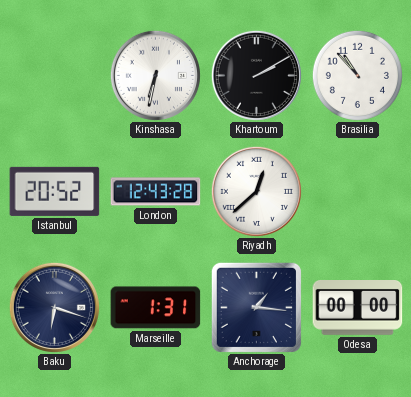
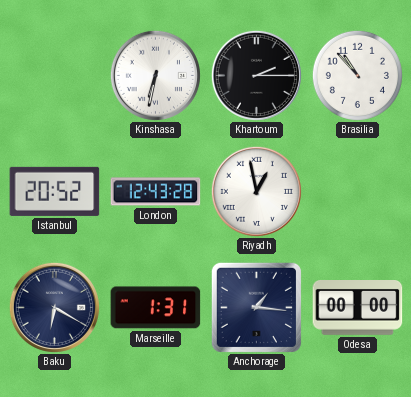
Khartoum: 2:10 -> 2:15
Riyadh: 12:38 -> 12:58
Baku: 6:18 -> 6:20
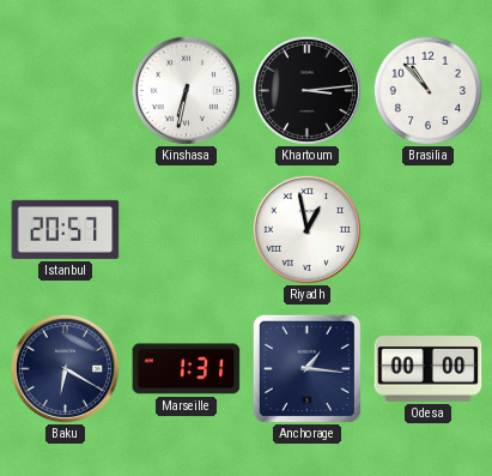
Khartoum: 2:15 -> 3:14
Istanbul: 20:52 -> 20:57
London: 12:43 -> none
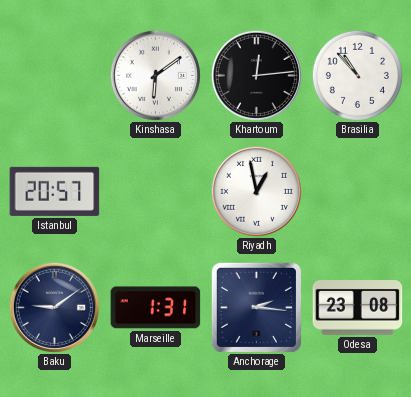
Kinshasa: 6:32 -> 6:09
Khartoum: 3:14 -> 12:14
Baku: 6:20 -> 9:09
Anchorage: 1:16 -> 2:16
Odesa: 00:00 -> 23:08
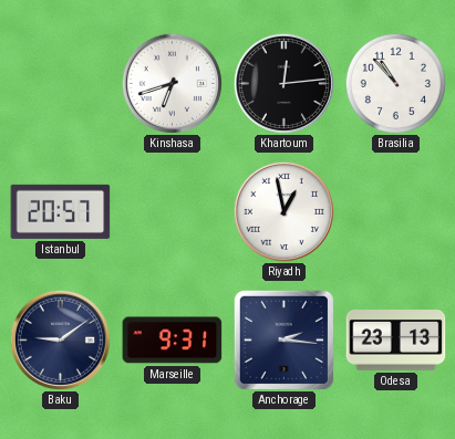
Kinshasa: 6:09 -> 6:42
Marseille: 1:31 -> 9:31
Odesa: 23:08 -> 23:13
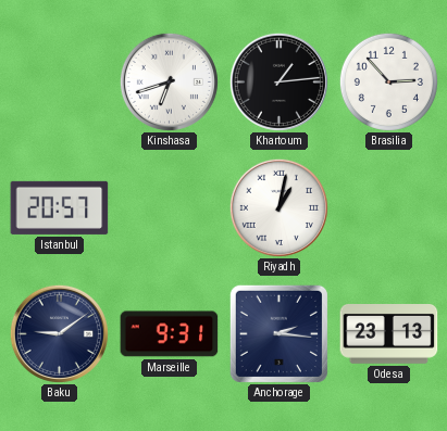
Khartoum: 12:14 -> 1:14
Brasilia: 10:53 -> 2:53
Riyadh: 12:58 -> 1:02
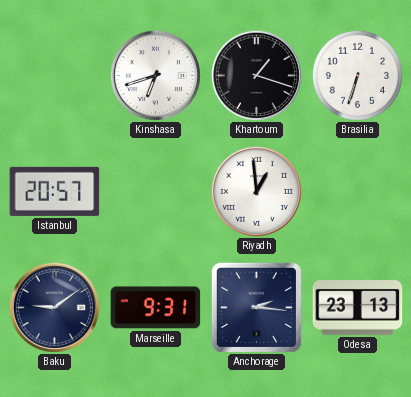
Khartoum: 1:14 -> 1:18
Brasilia: 2:53 -> 6:33
Riyadh: 1:02 -> 12:59
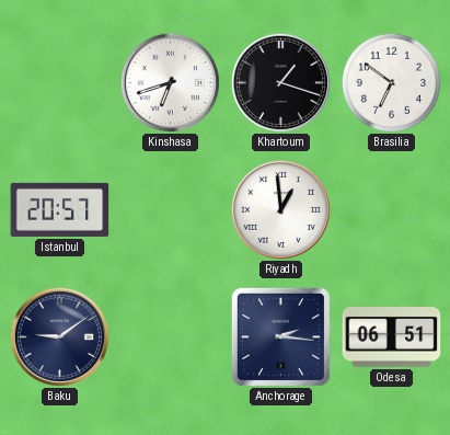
Brasilia: 6:33 -> 6:51
Marseille: 9:31 -> none
Odesa: 23:13 -> 06:51
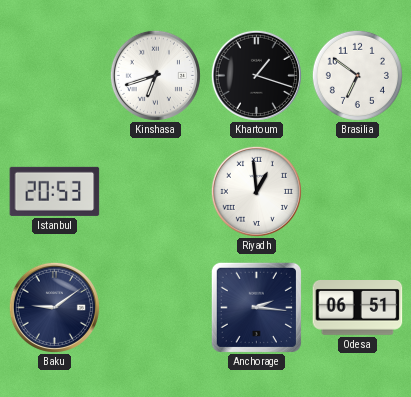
Istanbul: 20:57 -> 20:53
